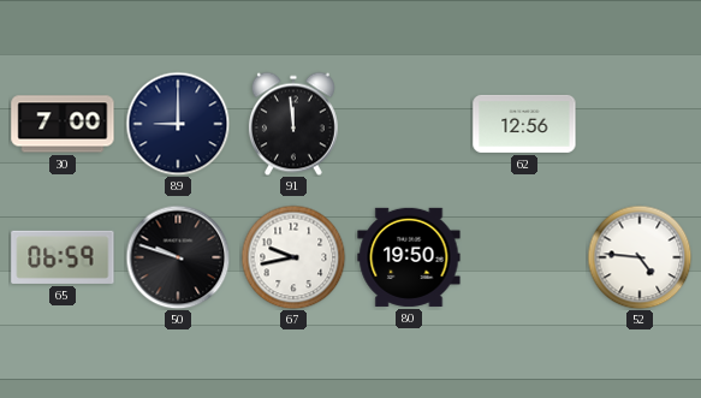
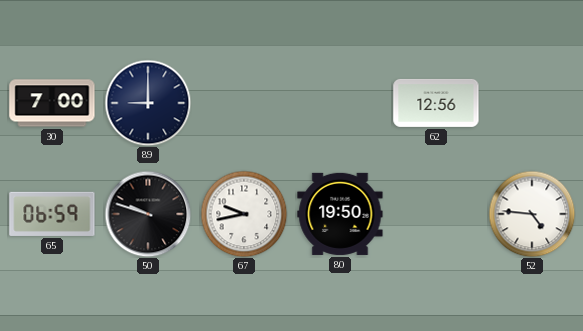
91: 11:59 -> none
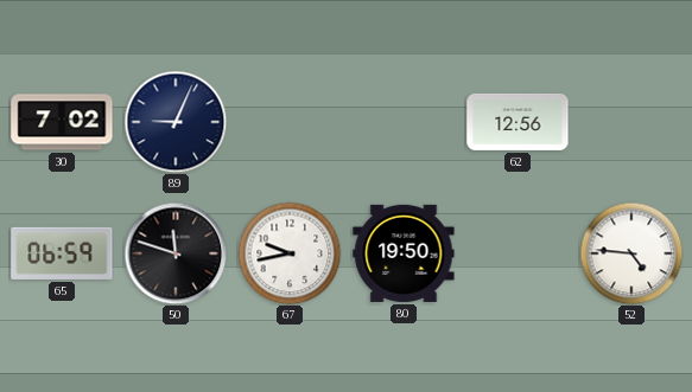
30: 7:00 -> 7:02
89: 9:00 -> 9:04
50: 9:48 -> 11:48
